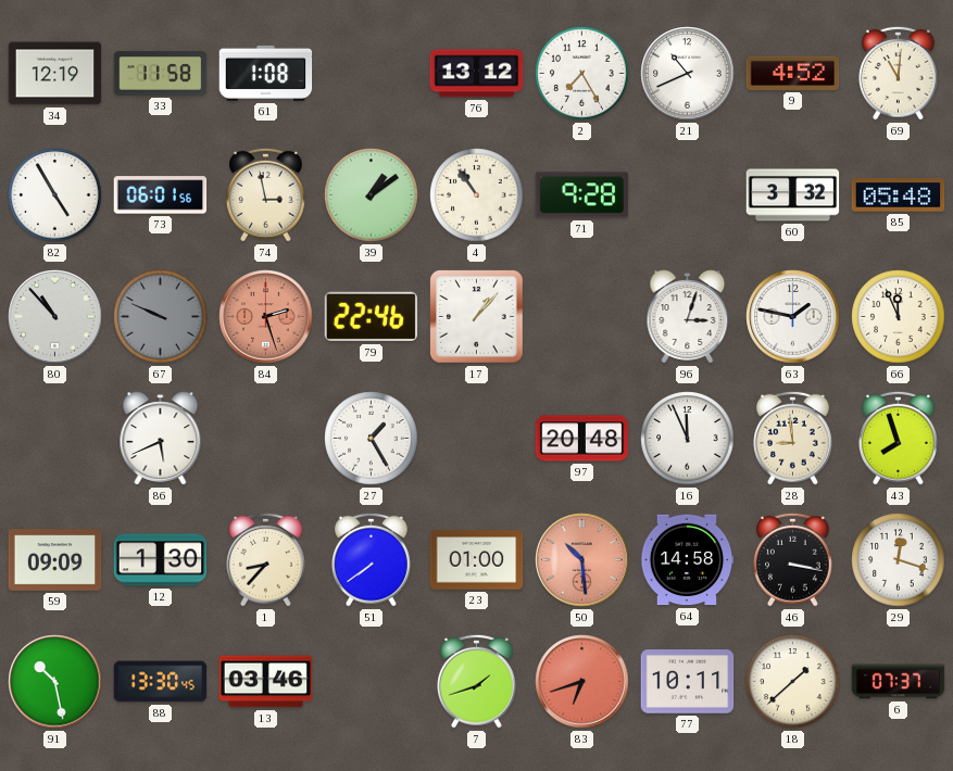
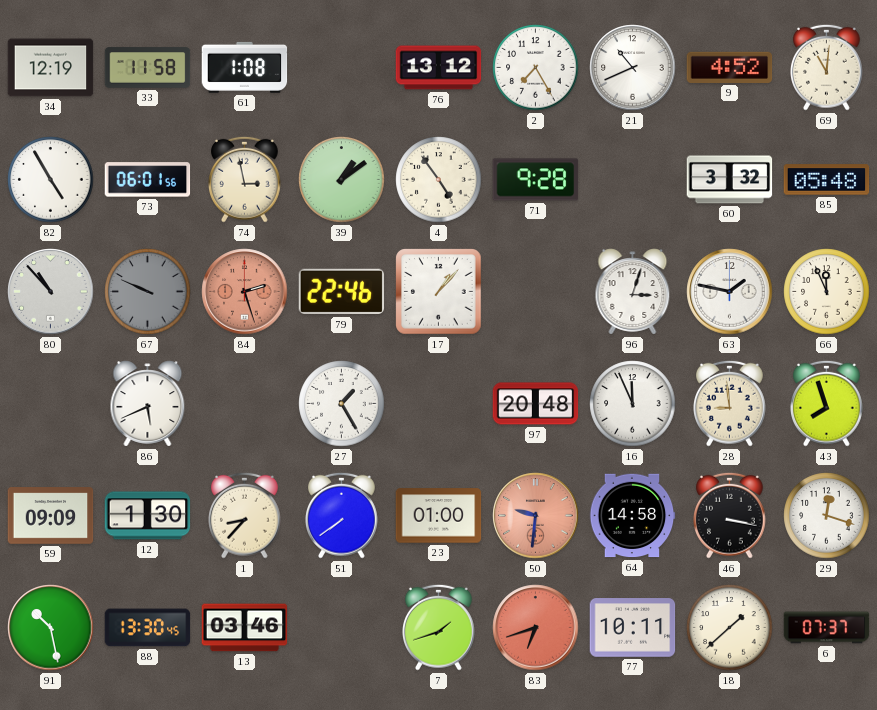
4: 10:54 -> 4:54
50: 10:29 -> 9:31
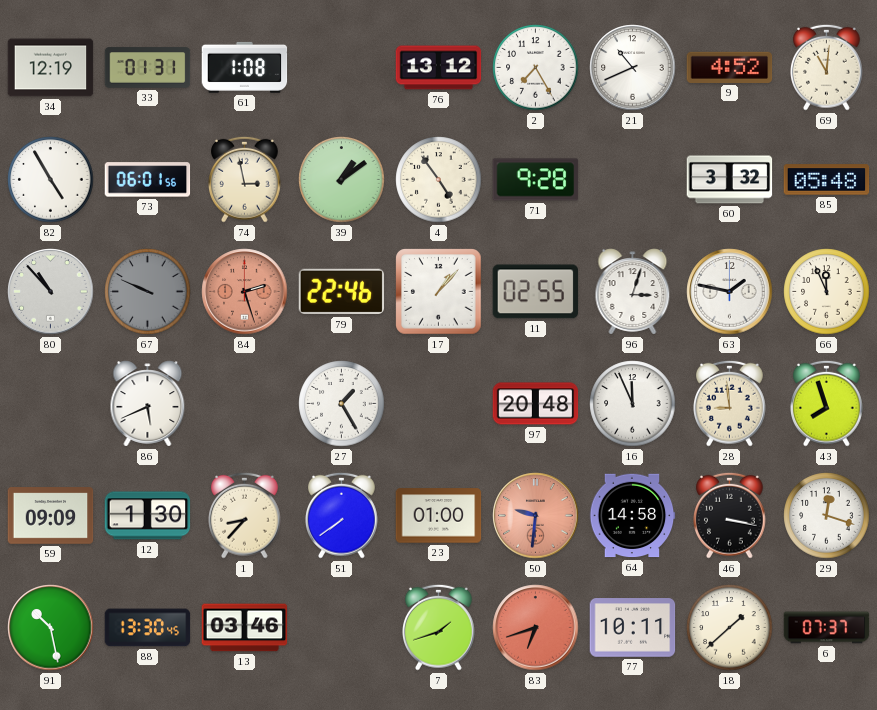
33: 11:58 -> 01:31
11: none -> 02:55
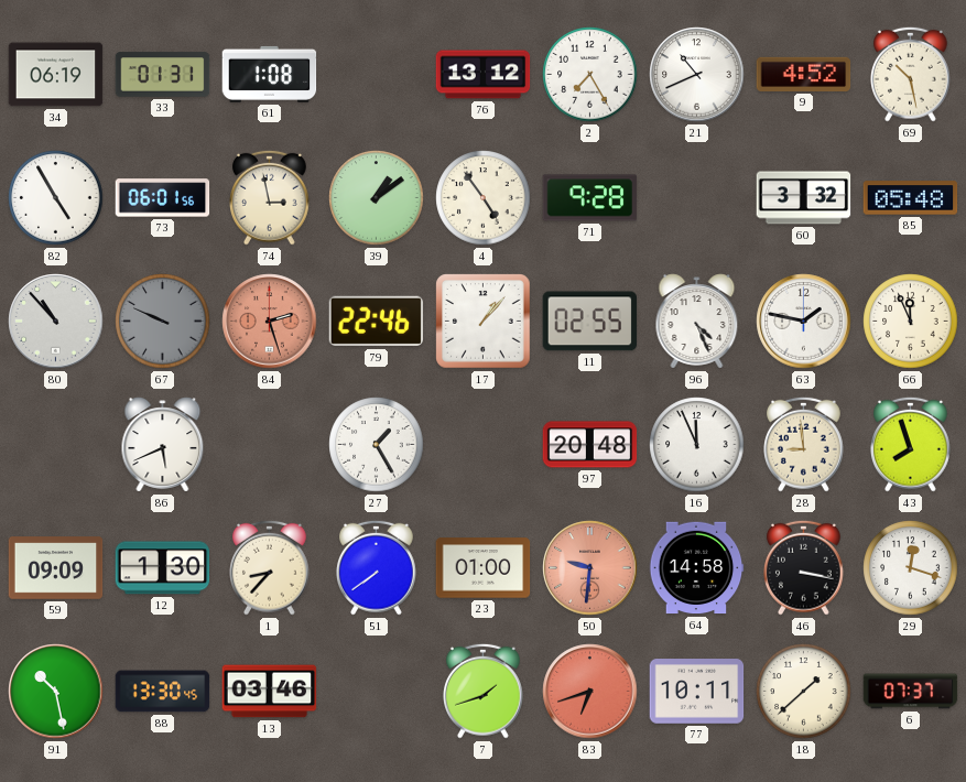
34: 12:19 -> 06:19
69: 11:01 -> 10:28
96: 3:03 -> 4:26
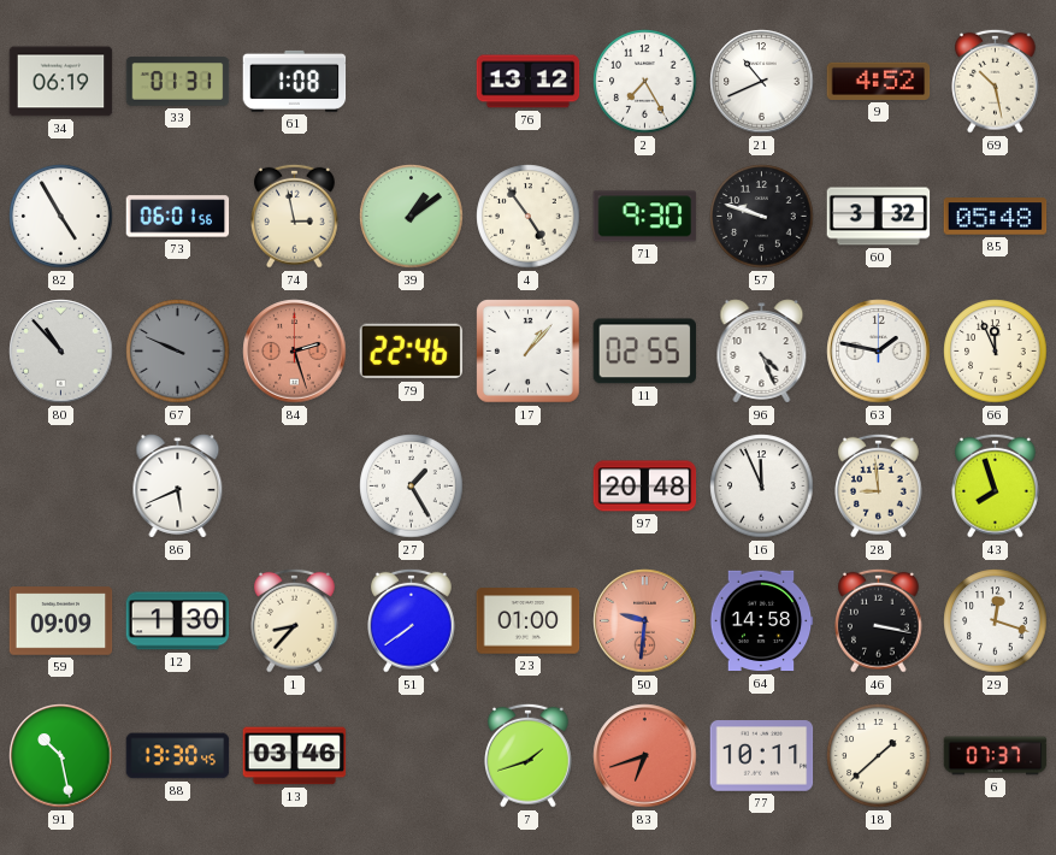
71: 9:28 -> 9:30
57: none -> 9:48
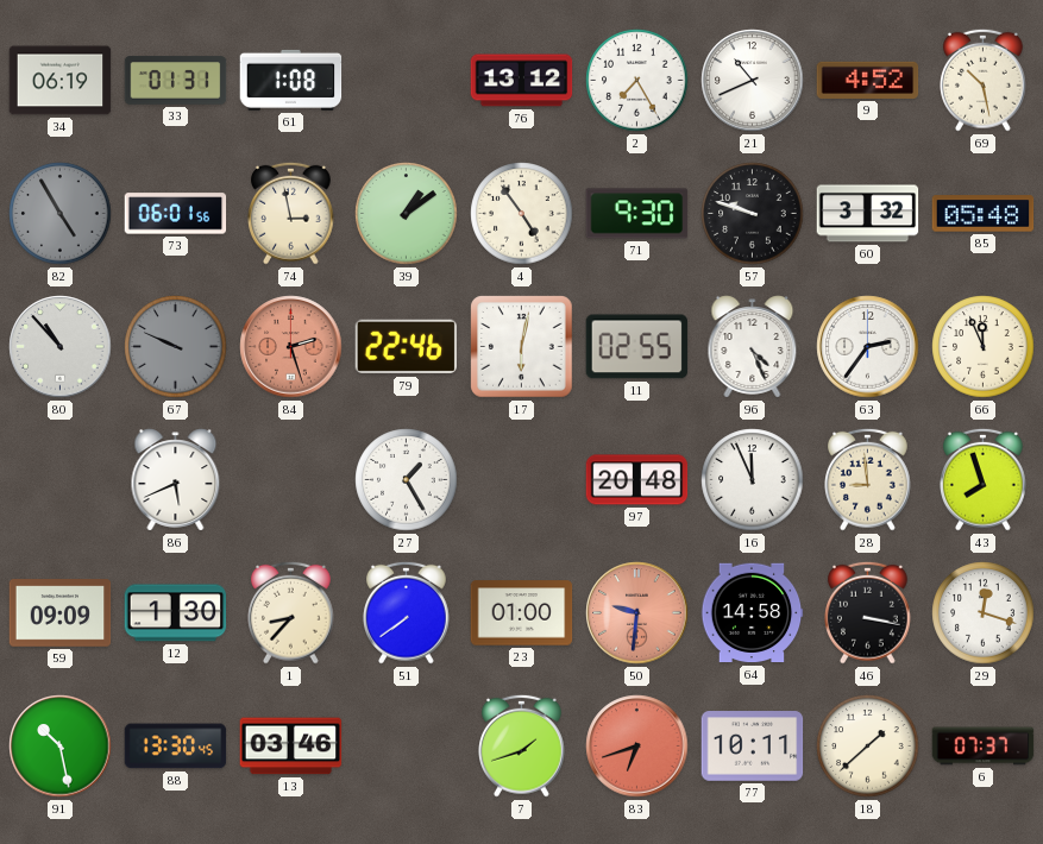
82 dial: white -> grey
17: 1:07 -> 6:02
63: 1:47 -> 2:36
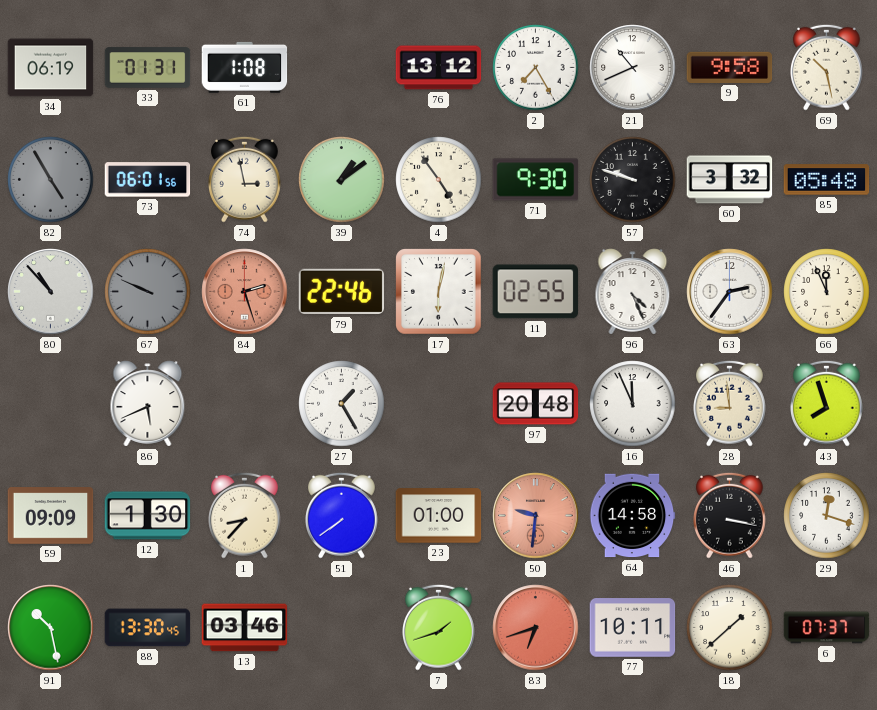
9: 4:52 -> 9:58
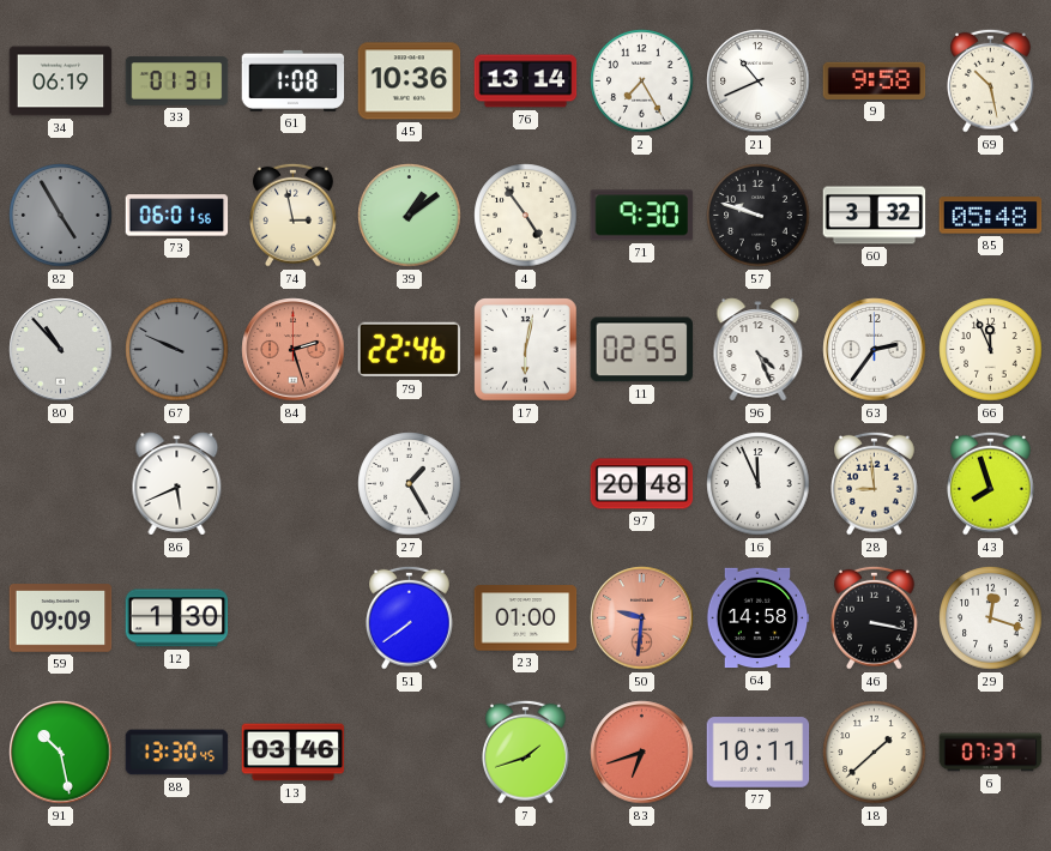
45: none -> 10:36
76: 13:12 -> 13:14
1: 8:37 -> none
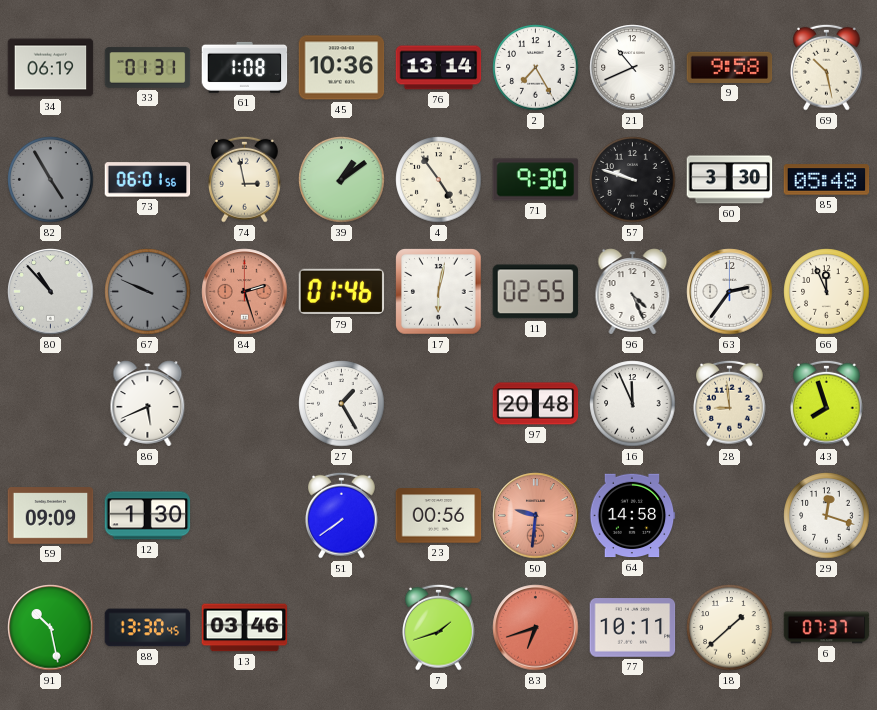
60: 3:32 -> 3:30
79: 22:46 -> 01:46
23: 01:00 -> 00:56
46: 3:17 -> none
